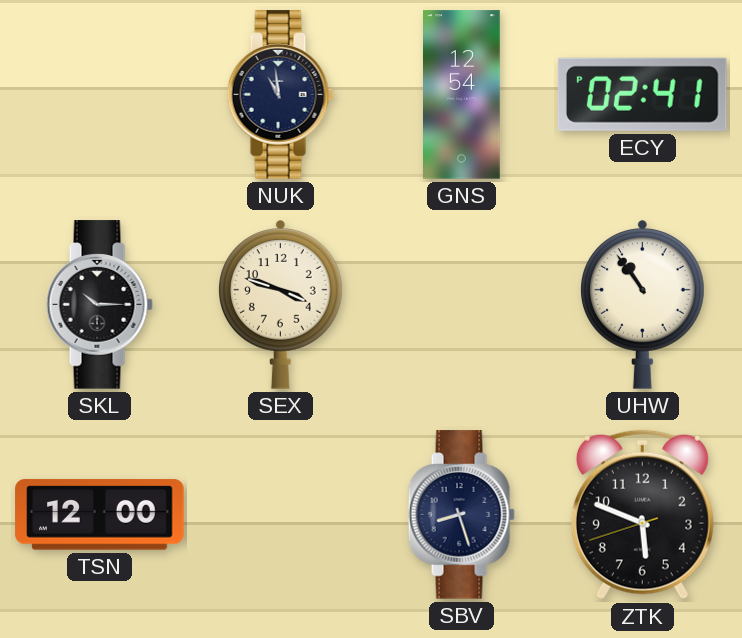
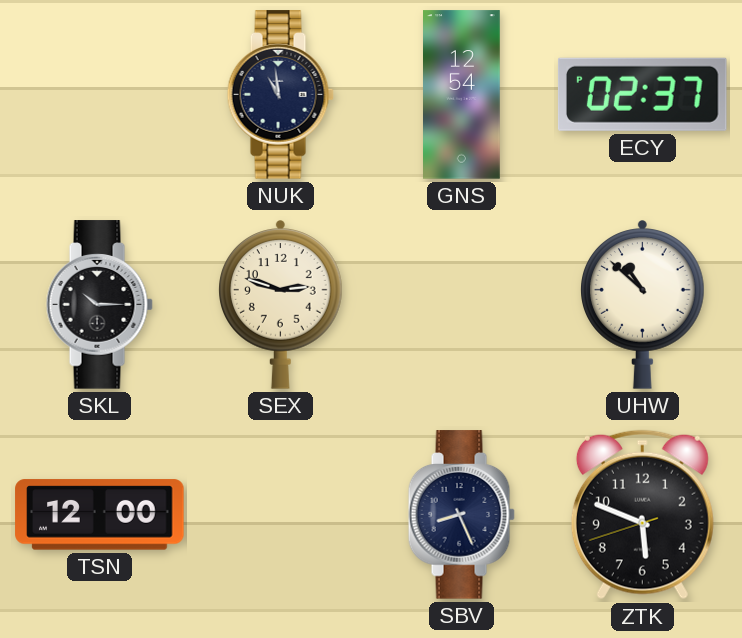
ECY: 02:41 -> 02:37
SEX: 3:48 -> 2:48
UHW: 10:54 -> 10:52
SBV: 8:27 -> 8:26
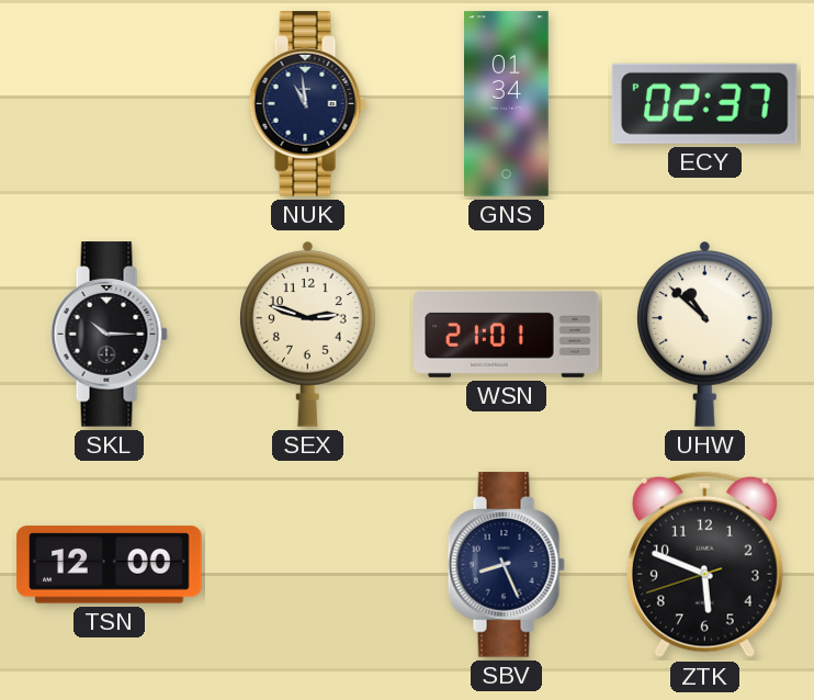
GNS: 12:54 -> 01:34
WSN: none -> 21:01
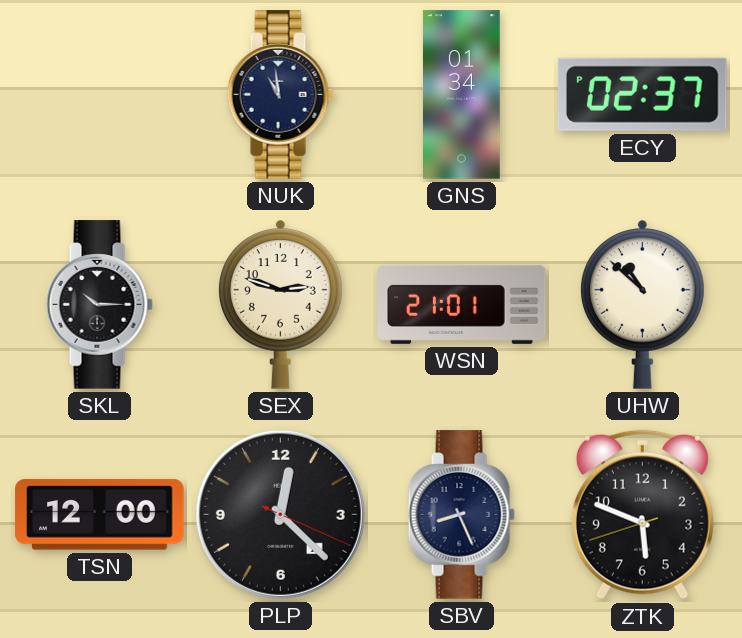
PLP: none -> 12:22
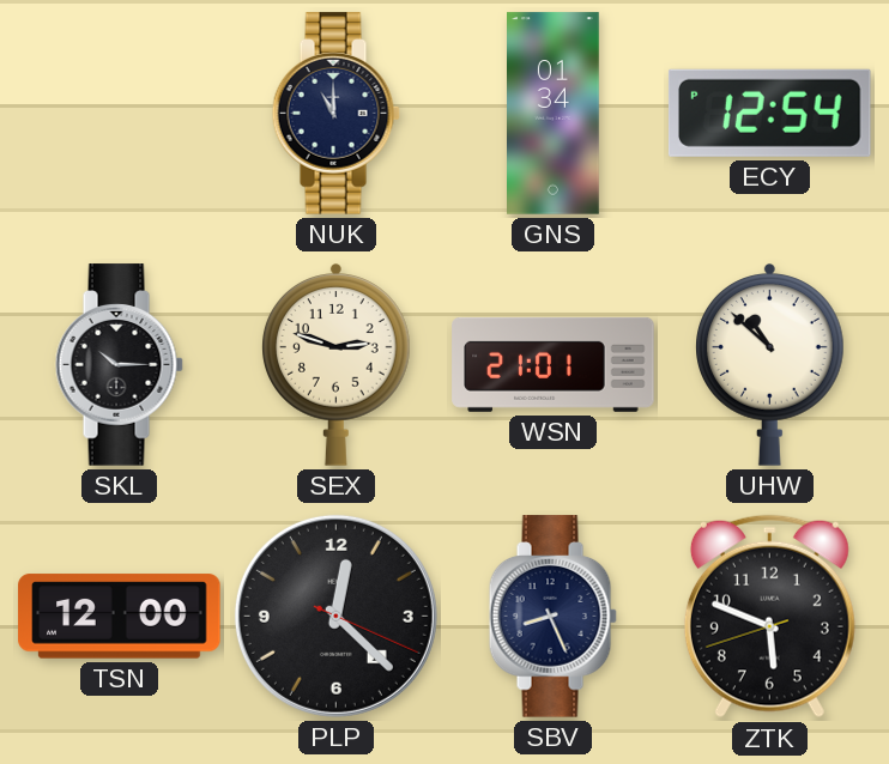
NUK: 10:59 -> 11:00
ECY: 02:37 -> 12:54
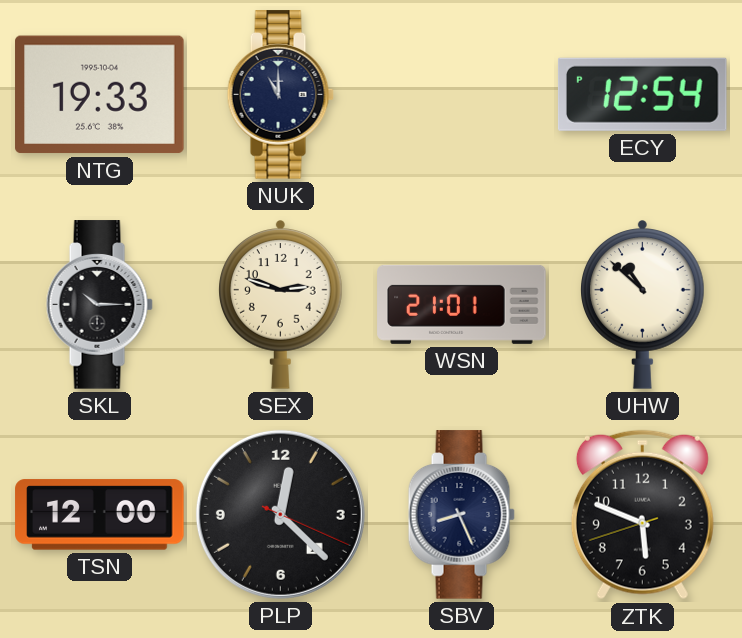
NTG: none -> 19:33
GNS: 01:34 -> none
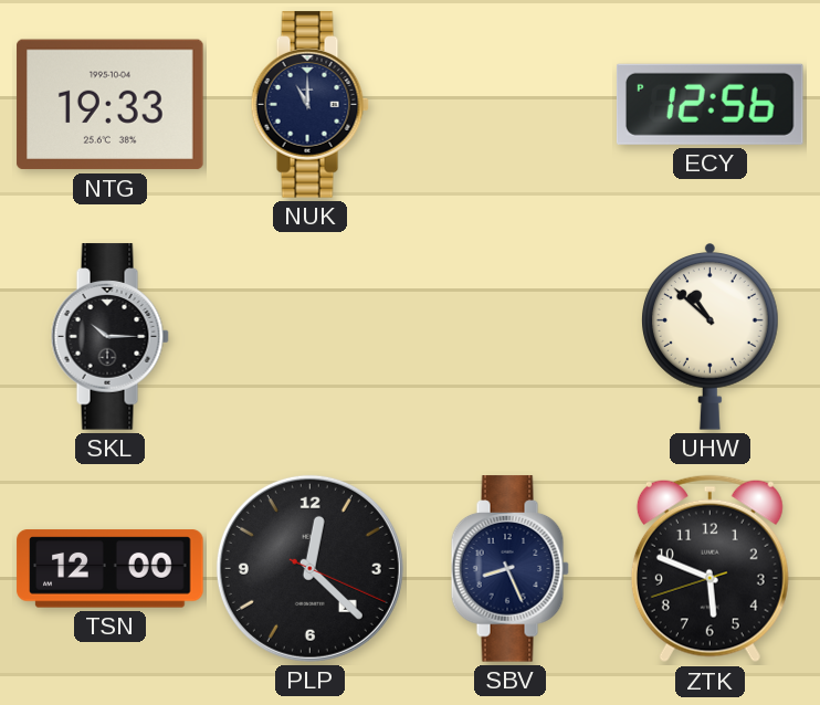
ECY: 12:54 -> 12:56
SEX: 2:48 -> none
WSN: 21:01 -> none
